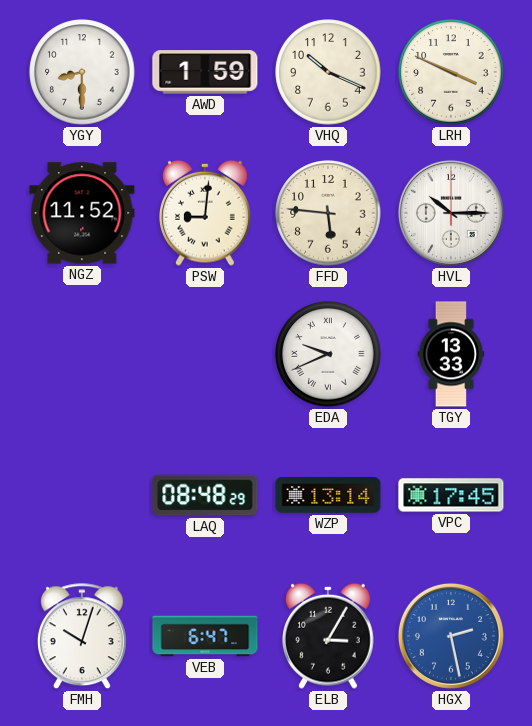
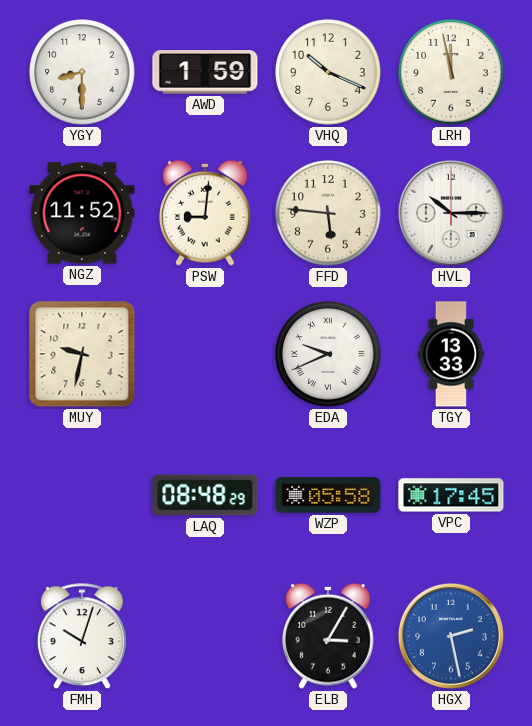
LRH: 3:49 -> 11:58
MUY: none -> 9:32
WZP: 13:14 -> 05:58
VEB: 6:47 -> none
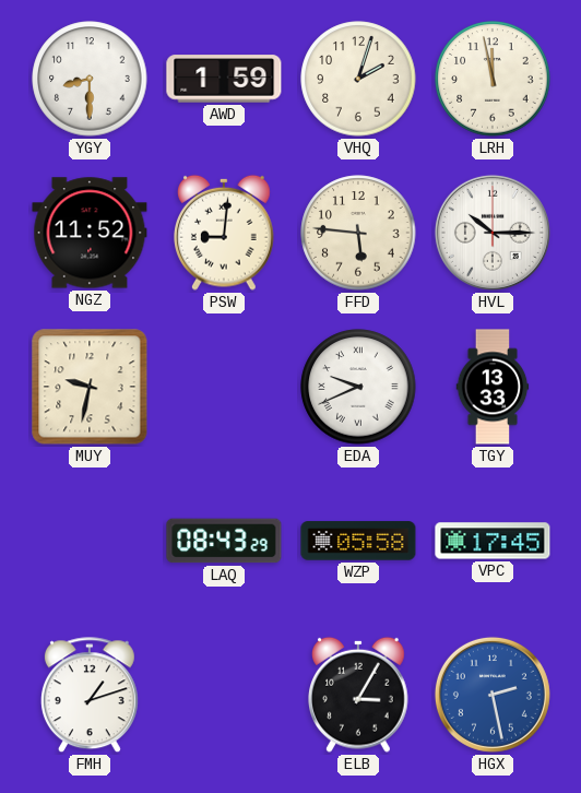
VHQ: 10:19 -> 2:03
LAQ: 08:48 -> 08:43
FMH: 10:03 -> 1:12
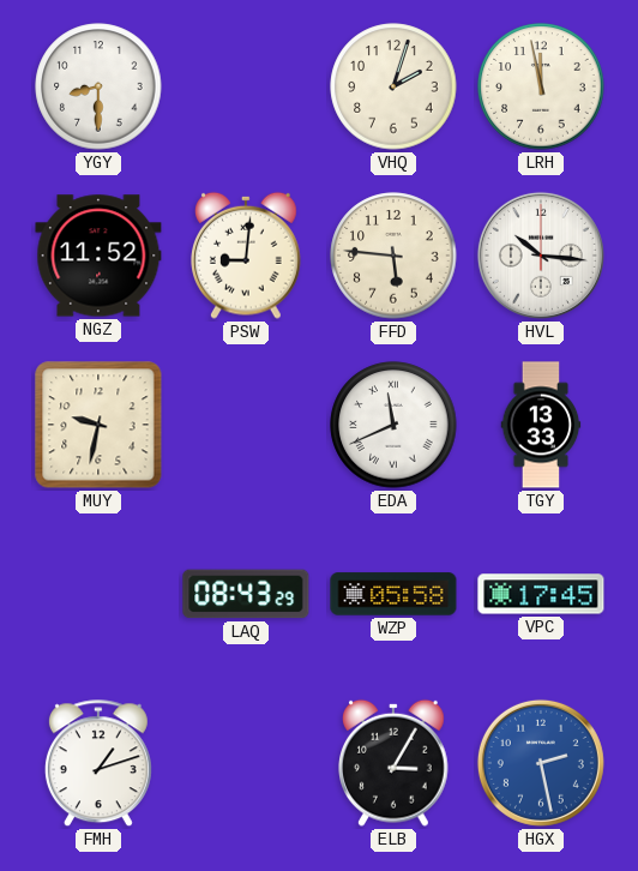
AWD: 1:59 -> none
HVL: 10:15 -> 10:16
EDA: 9:41 -> 11:41
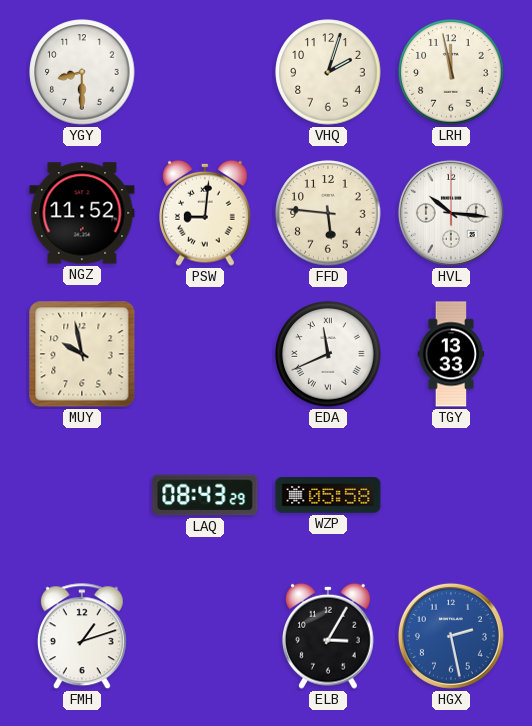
MUY: 9:32 -> 9:58
VPC: 17:45 -> none
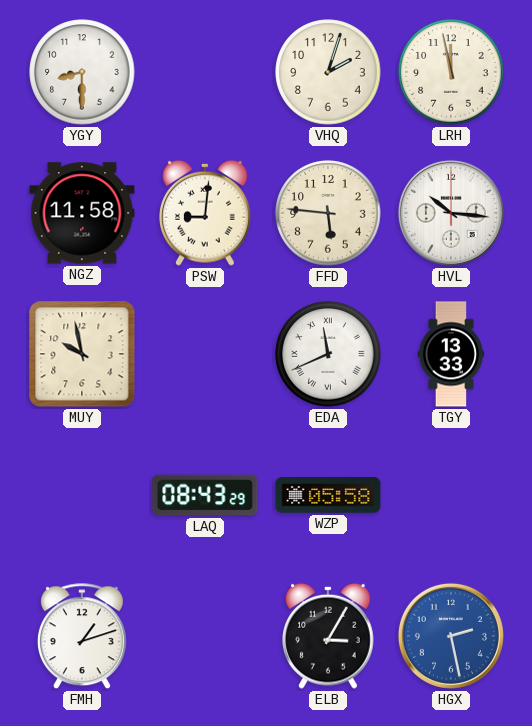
NGZ: 11:52 -> 11:58
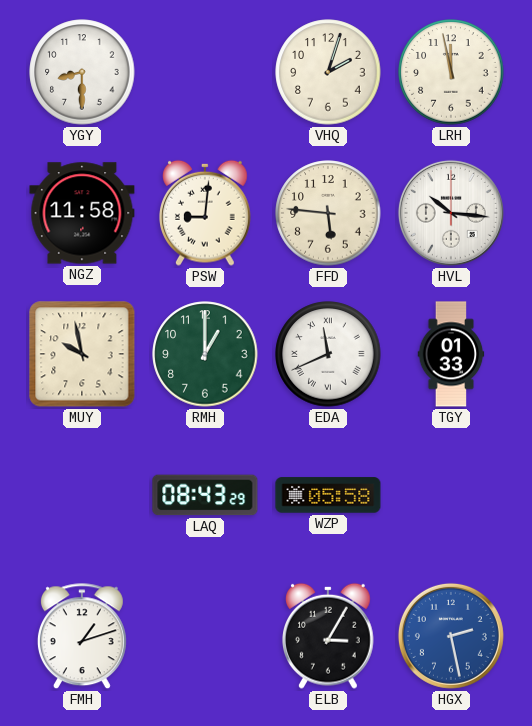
RMH: none -> 1:00
TGY: 13:33 -> 01:33
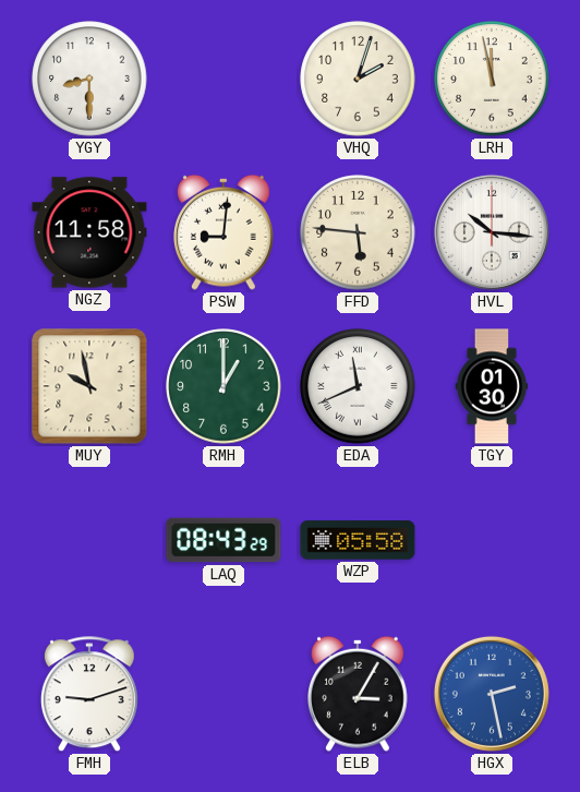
TGY: 01:33 -> 01:30
FMH: 1:12 -> 9:12
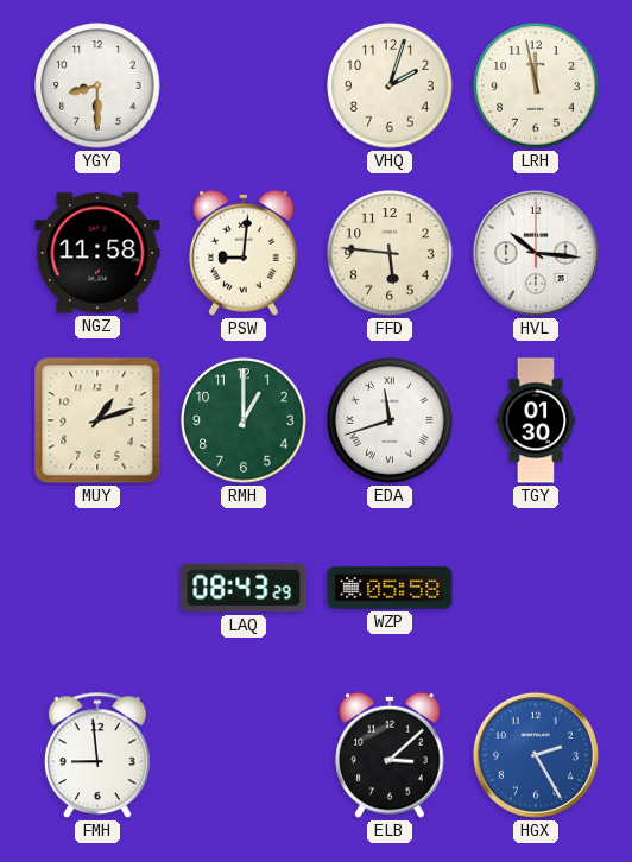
MUY: 9:58 -> 1:12
EDA: 11:41 -> 11:42
FMH: 9:12 -> 8:59
ELB: 3:05 -> 3:08
HGX: 2:28 -> 2:25
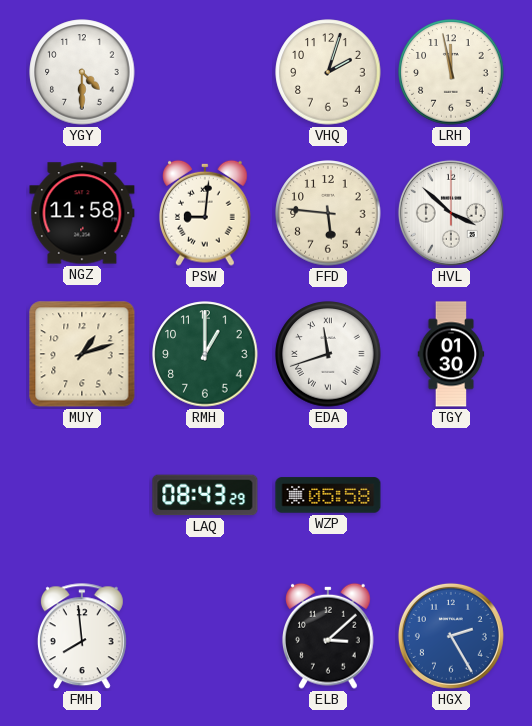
YGY: 8:30 -> 4:30
HVL: 10:16 -> 3:52
FMH: 8:59 -> 7:59
